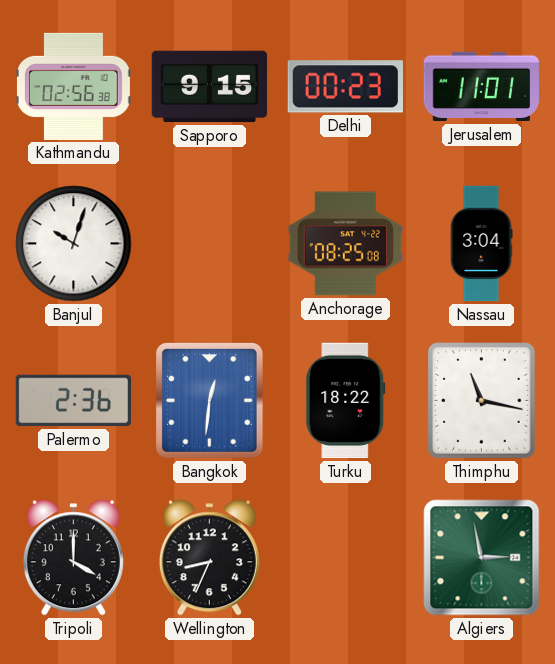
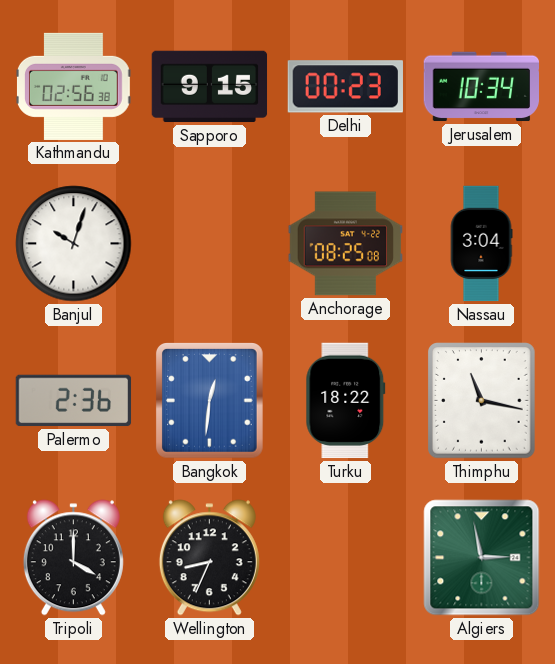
Jerusalem: 11:01 -> 10:34
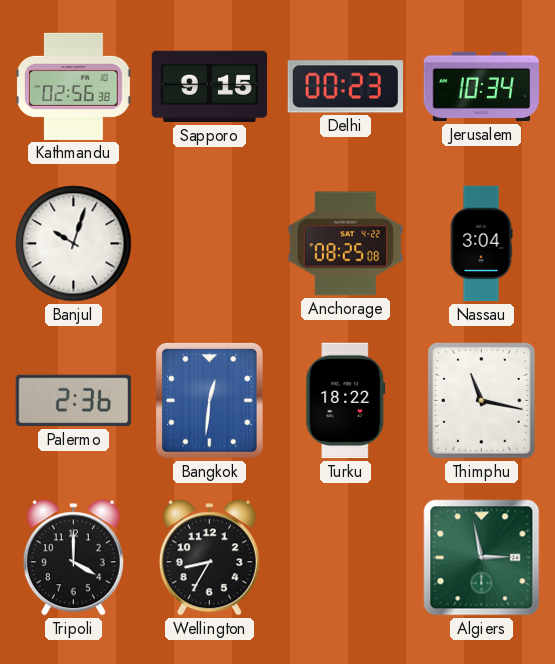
Wellington: 8:34 -> 8:35
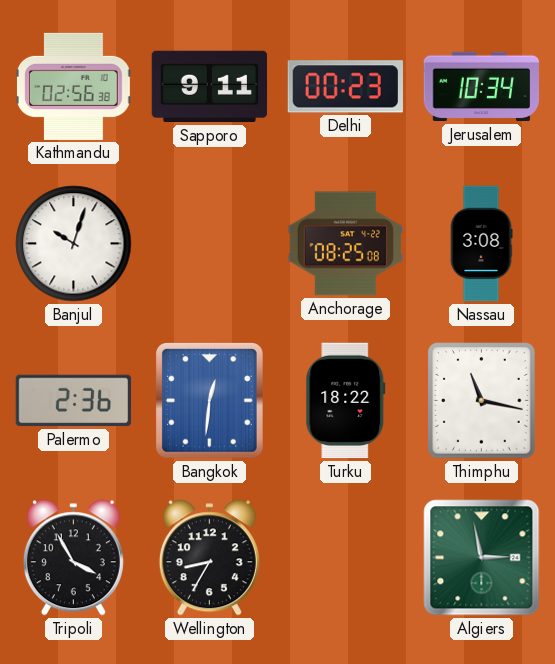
Sapporo: 9:15 -> 9:11
Nassau: 3:04 -> 3:08
Tripoli: 4:00 -> 3:55
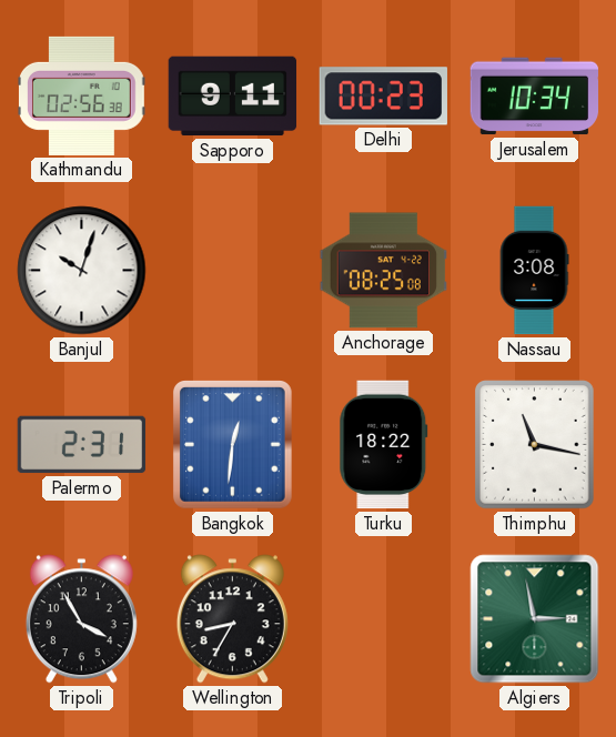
Palermo: 2:36 -> 2:31
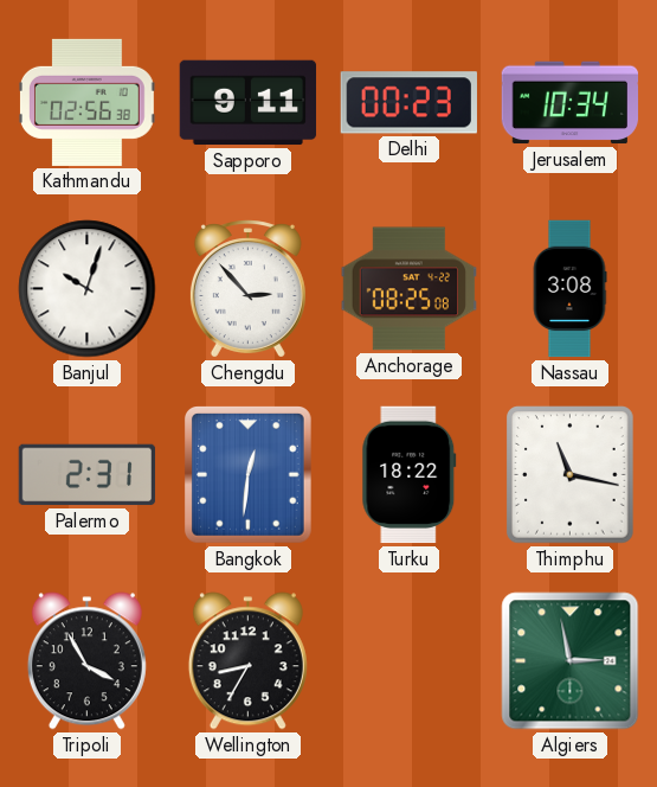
Chengdu: none -> 2:53
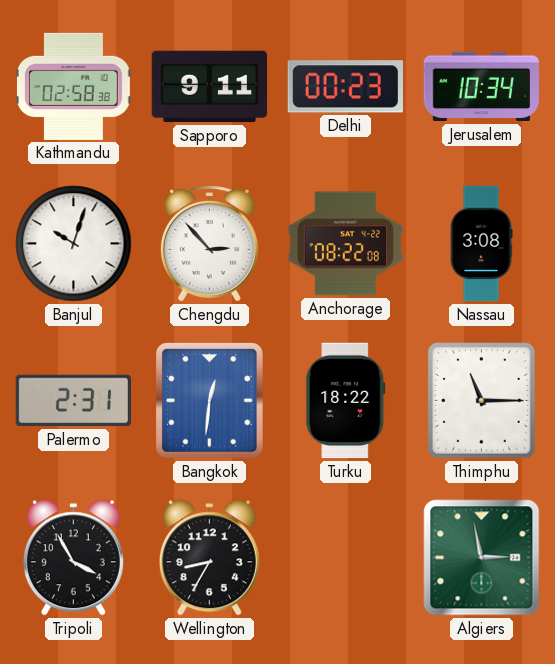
Kathmandu: 02:56 -> 02:58
Anchorage: 08:25 -> 08:22
Thimphu: 11:17 -> 11:15
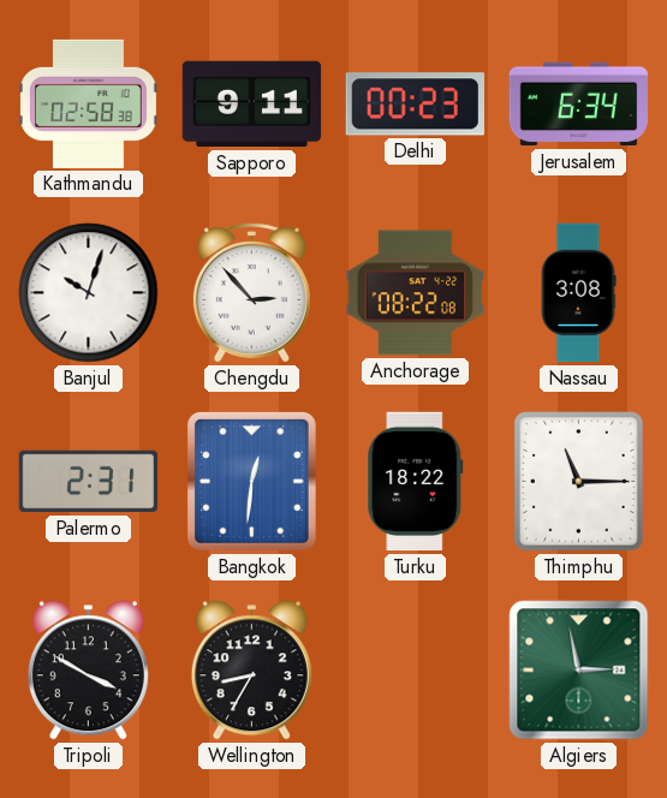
Jerusalem: 10:34 -> 6:34
Tripoli: 3:55 -> 3:50
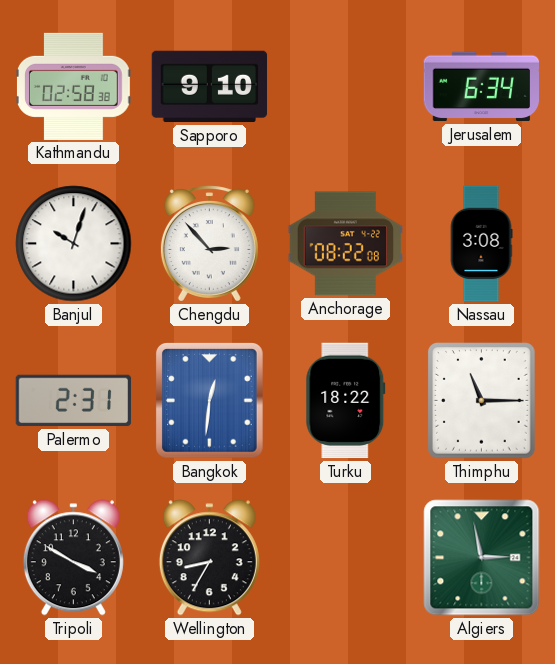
Sapporo: 9:11 -> 9:10
Delhi: 00:23 -> none
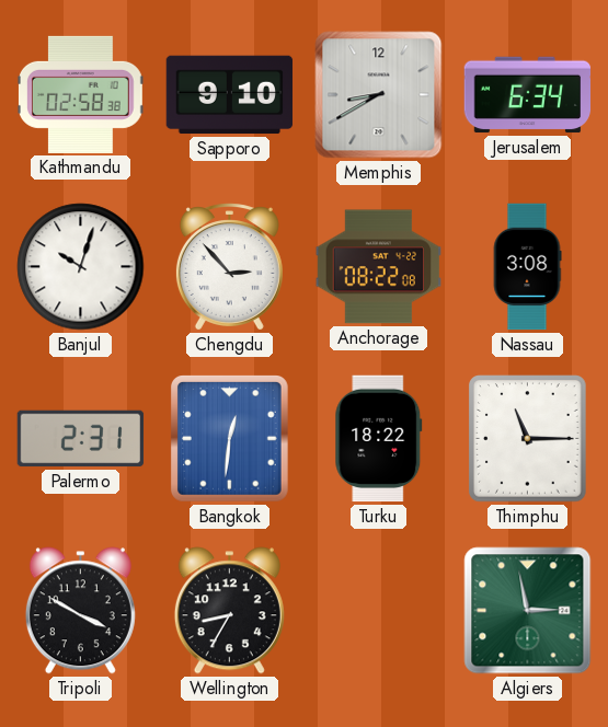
Memphis: none -> 8:40
